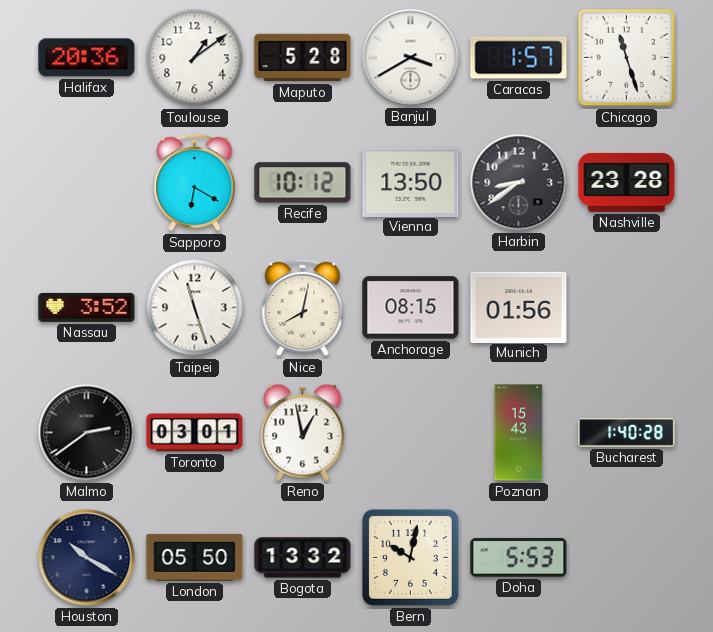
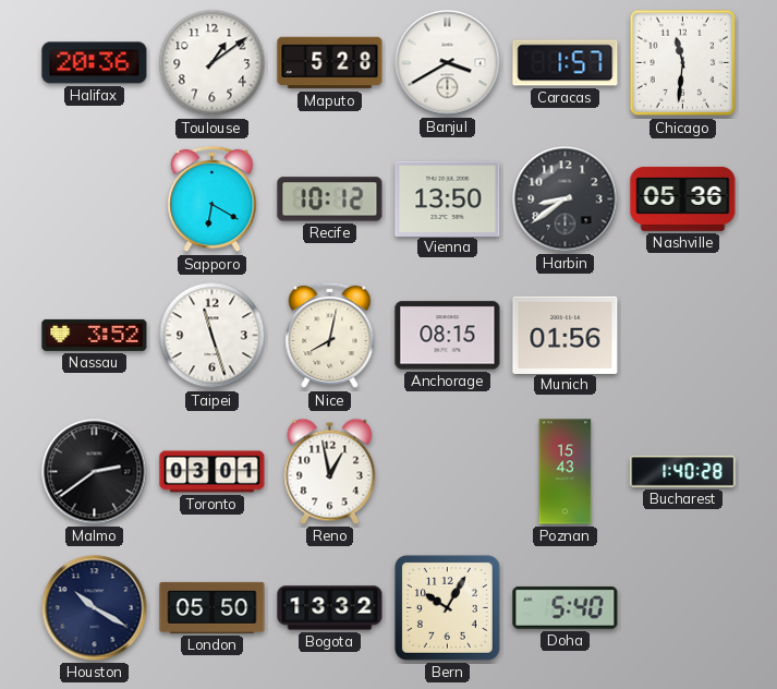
Chicago: 11:27 -> 11:31
Nashville: 23:28 -> 05:36
Bern: 10:02 -> 10:05
Doha: 5:53 -> 5:40
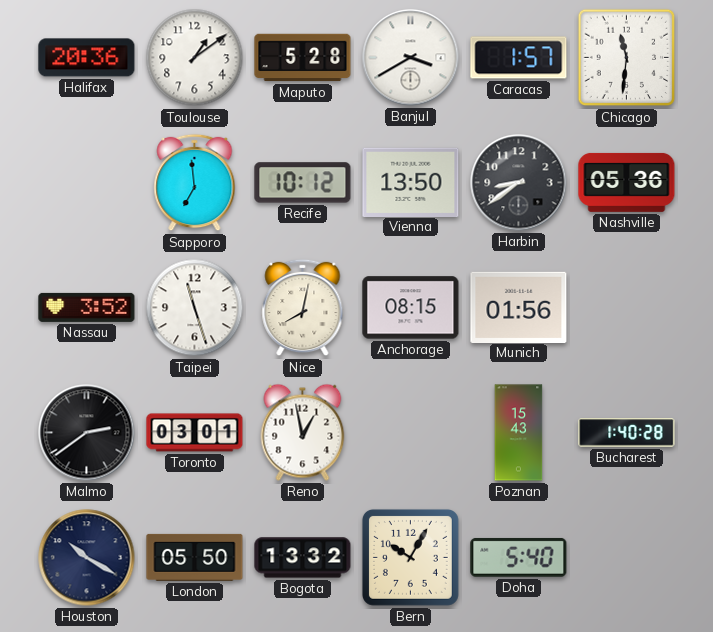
Sapporo: 6:20 -> 6:59
